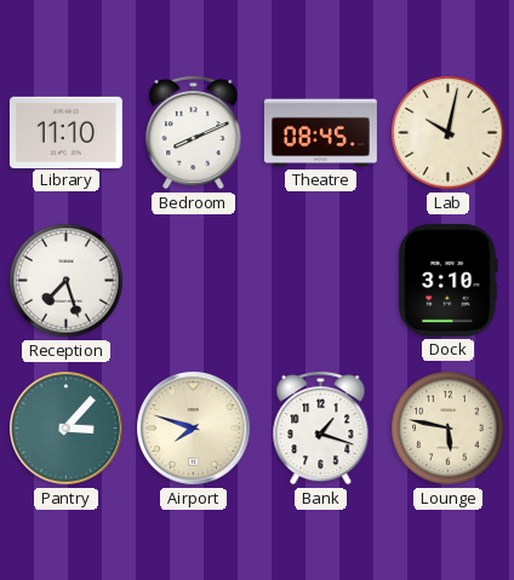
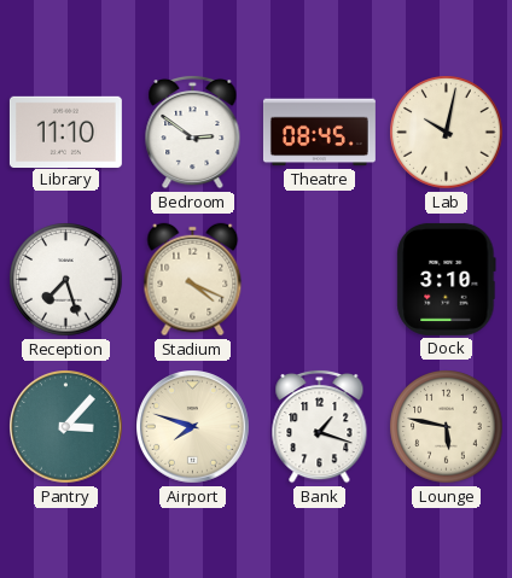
Bedroom: 8:11 -> 2:51
Stadium: none -> 4:19
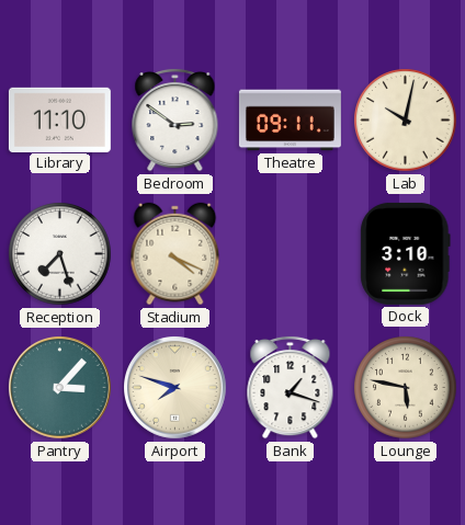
Theatre: 08:45 -> 09:11
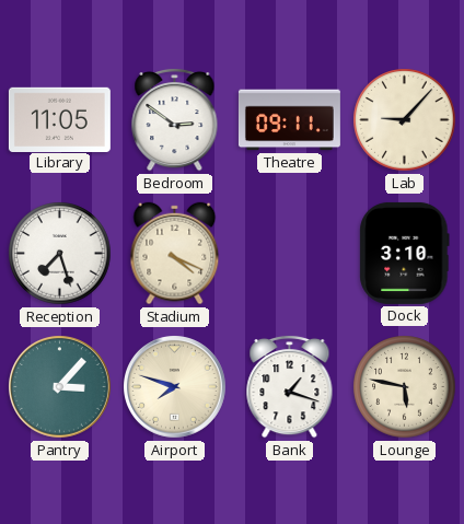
Library: 11:10 -> 11:05
Lab: 10:02 -> 9:07
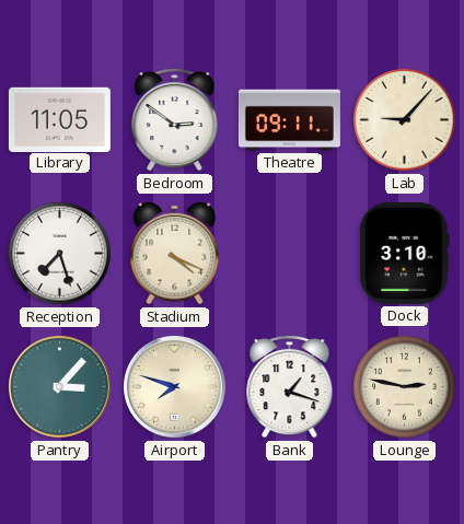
Lounge: 5:47 -> 2:47
